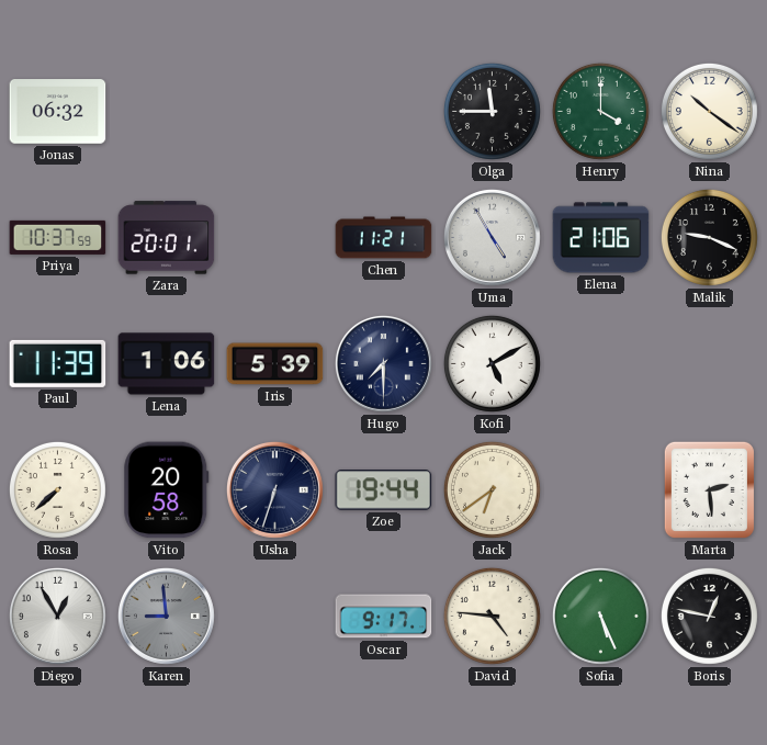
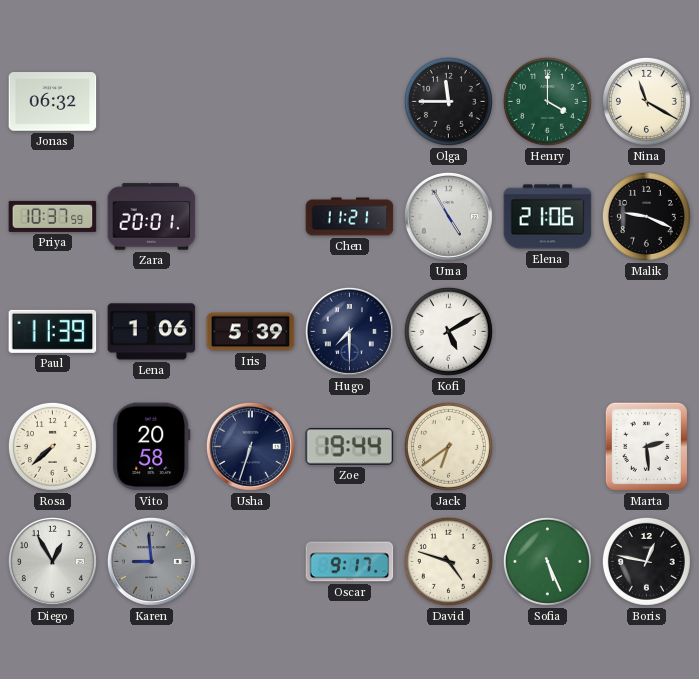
Nina: 10:21 -> 11:20
David: 4:46 -> 4:48
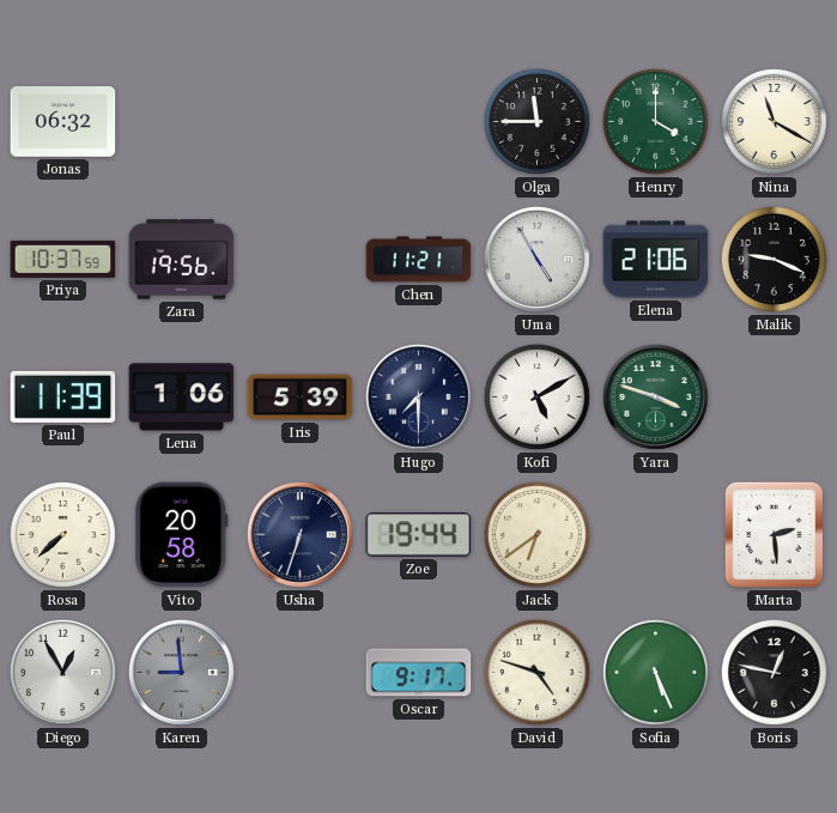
Zara: 20:01 -> 19:56
Yara: none -> 3:48
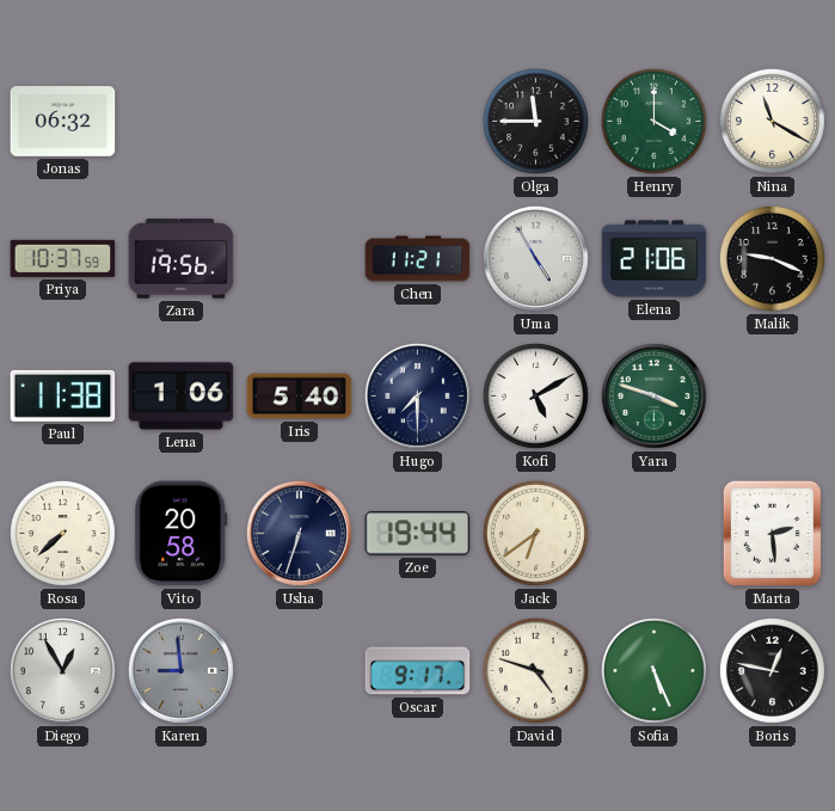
Paul: 11:39 -> 11:38
Iris: 5:39 -> 5:40
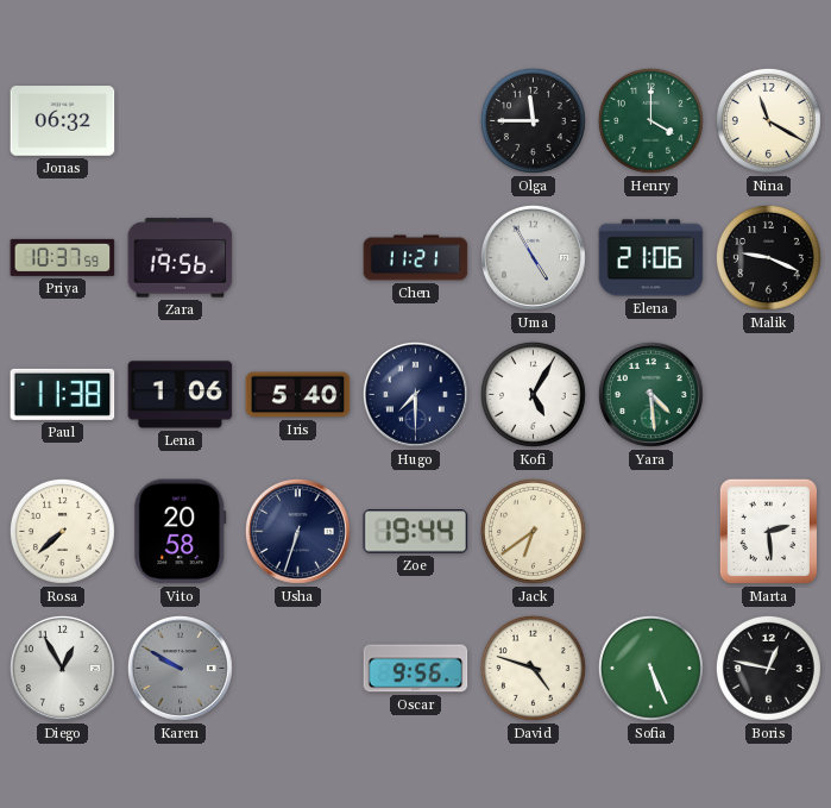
Kofi: 5:10 -> 5:05
Yara: 3:48 -> 4:29
Karen: 8:59 -> 9:50
Oscar: 9:17 -> 9:56
